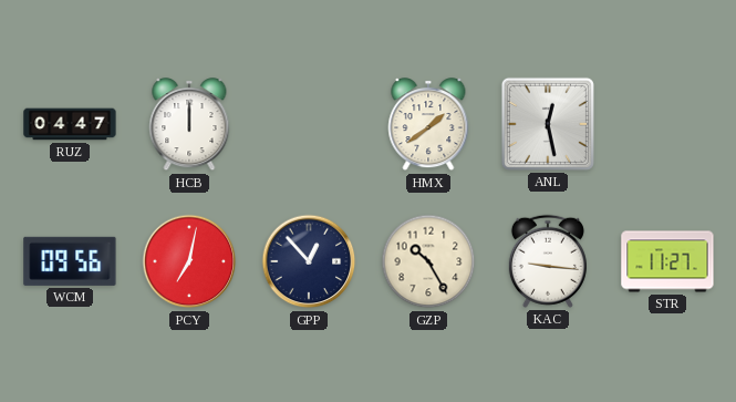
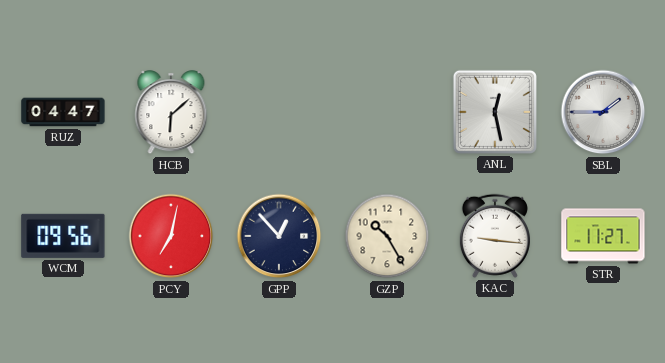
HCB: 12:00 -> 6:08
HMX: 1:39 -> none
SBL: none -> 1:45
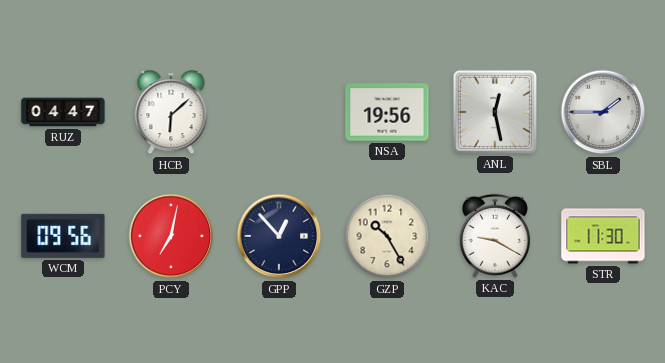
NSA: none -> 19:56
KAC: 9:16 -> 9:20
STR: 11:27 -> 11:30
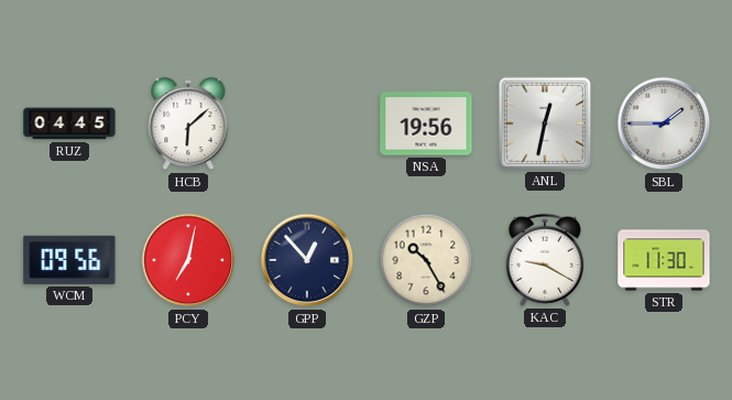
RUZ: 04:47 -> 04:45
ANL: 12:28 -> 12:32
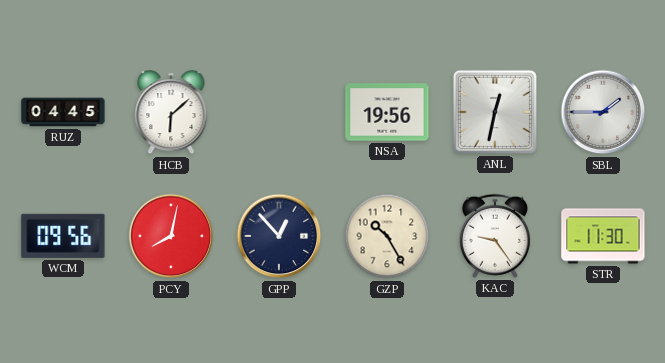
PCY: 7:02 -> 8:02
KAC: 9:20 -> 9:24
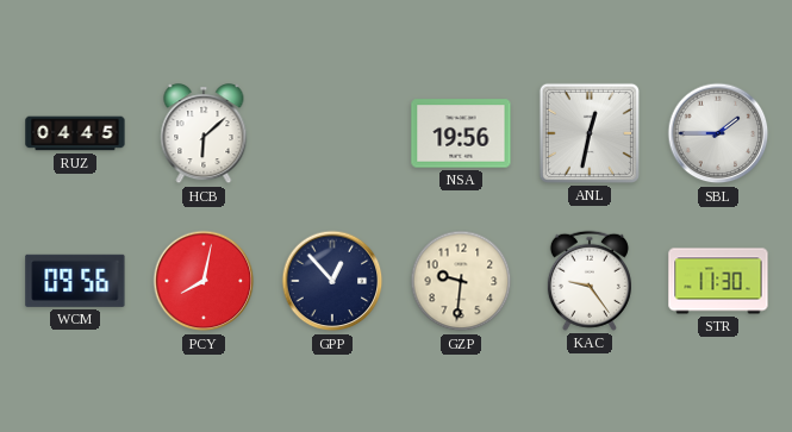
GZP: 10:25 -> 9:31
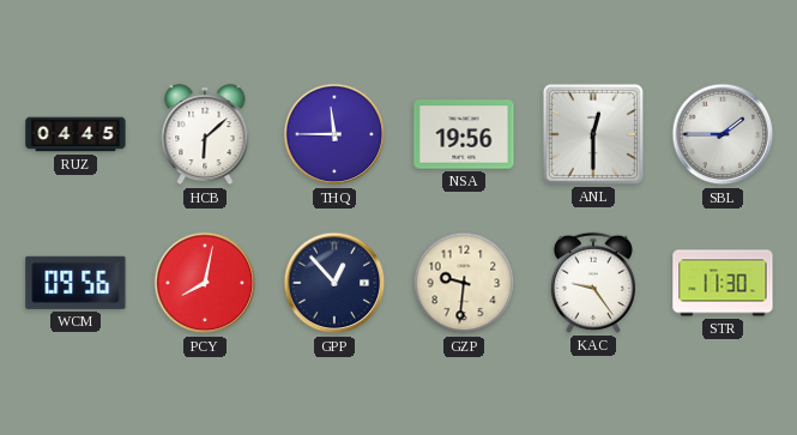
THQ: none -> 11:45
ANL: 12:32 -> 12:30
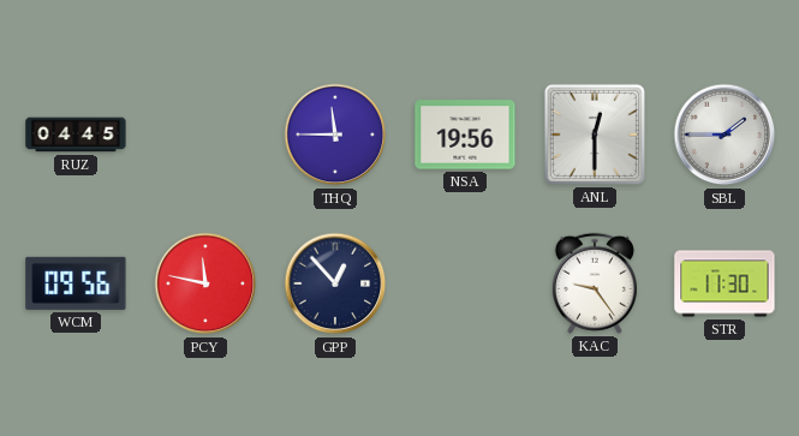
HCB: 6:08 -> none
PCY: 8:02 -> 11:47
GZP: 9:31 -> none
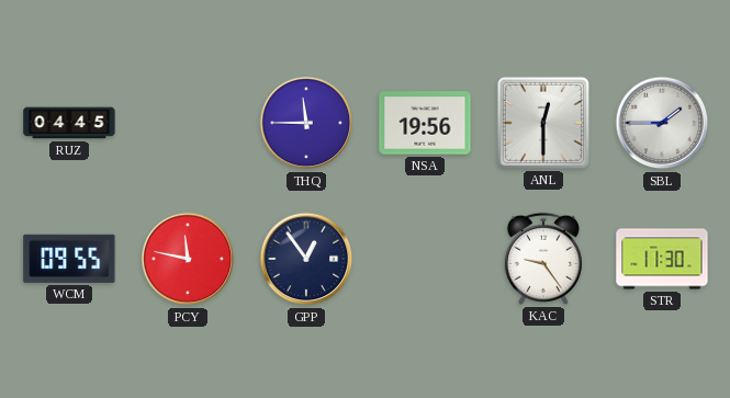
WCM: 09:56 -> 09:55
GPP: 12:53 -> 12:54
